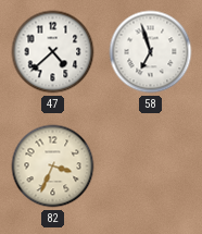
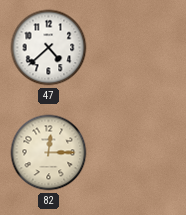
58: 6:57 -> none
82: 3:34 -> 12:15
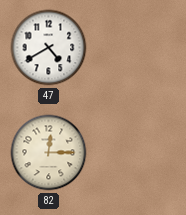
47: 4:38 -> 4:40
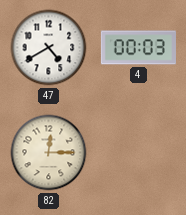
4: none -> 00:03
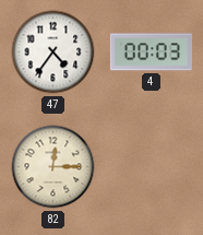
47: 4:40 -> 4:36
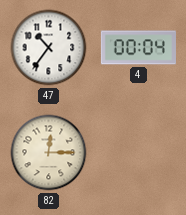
47: 4:36 -> 10:36
4: 00:03 -> 00:04
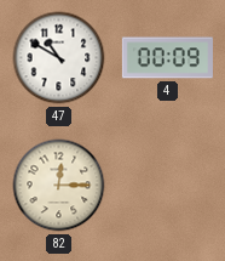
47: 10:36 -> 10:50
4: 00:04 -> 00:09
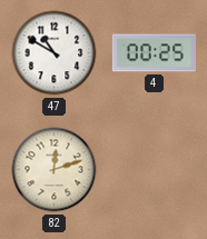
4: 00:09 -> 00:25
82: 12:15 -> 12:12
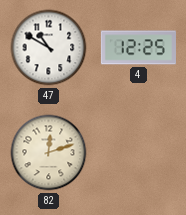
4: 00:25 -> 12:25
